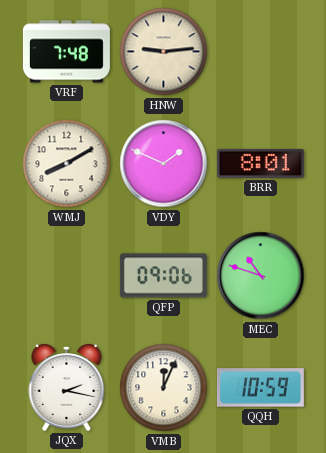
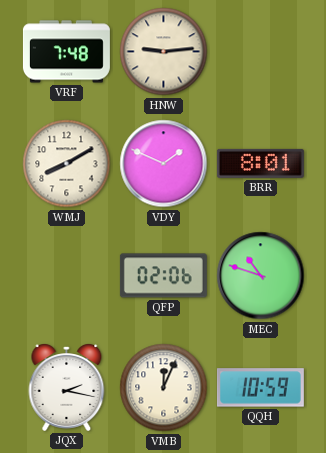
QFP: 09:06 -> 02:06
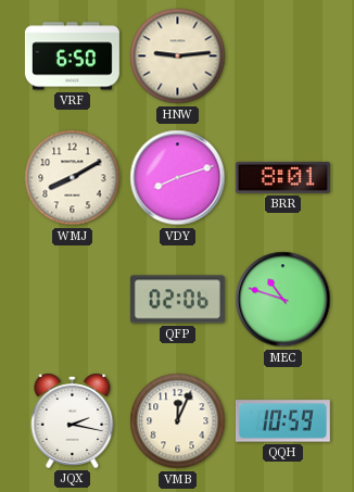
VRF: 7:48 -> 6:50
VDY: 1:49 -> 8:12
